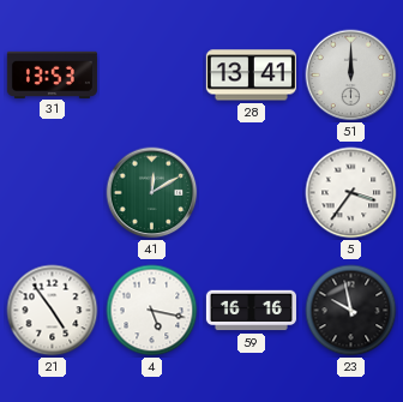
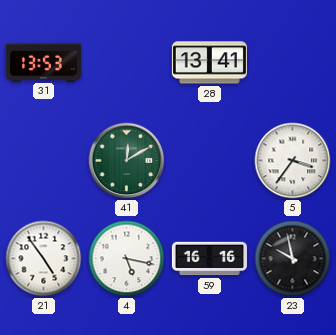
51: 12:00 -> none
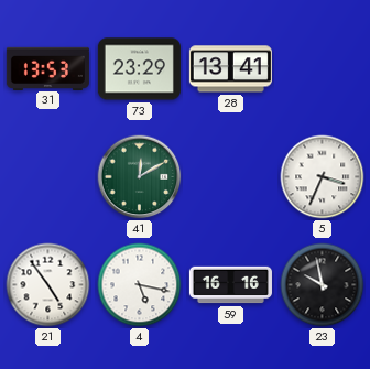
73: none -> 23:29
5: 3:36 -> 3:34
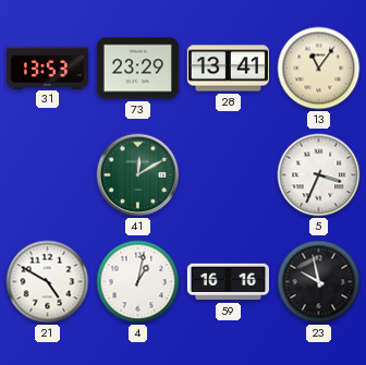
13: none -> 11:06
21: 4:54 -> 4:50
4: 5:17 -> 1:02
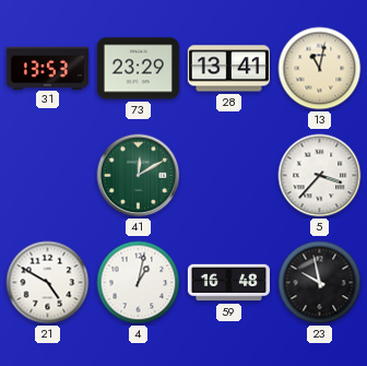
13: 11:06 -> 11:02
5: 3:34 -> 3:37
59: 16:16 -> 16:48
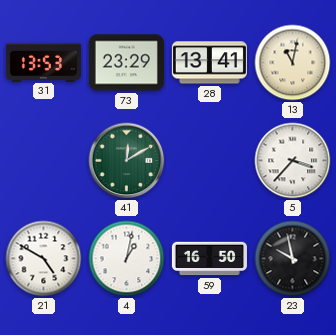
59: 16:48 -> 16:50
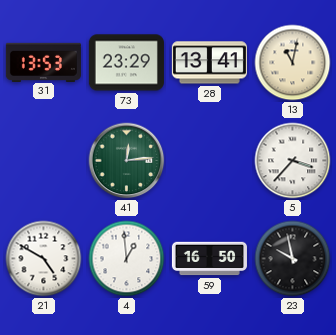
41: 12:10 -> 12:14
4: 1:02 -> 12:59
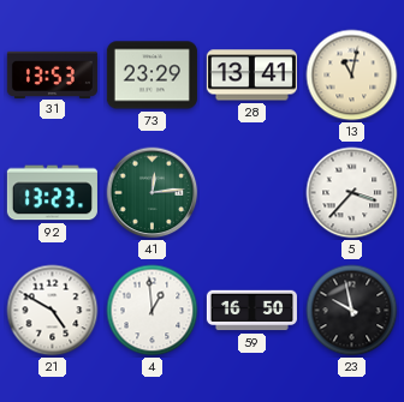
92: none -> 13:23
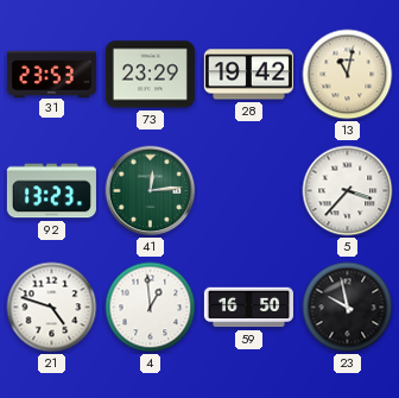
31: 13:53 -> 23:53
28: 13:41 -> 19:42
21: 4:50 -> 4:48
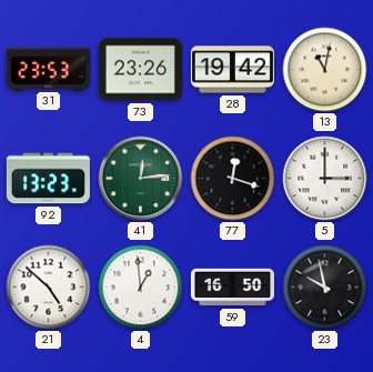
73: 23:29 -> 23:26
77: none -> 12:18
5: 3:37 -> 3:00
21: 4:48 -> 4:52
